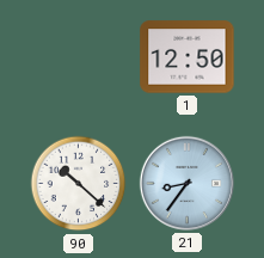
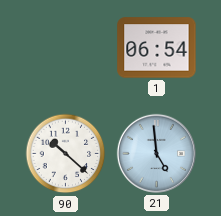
1: 12:50 -> 06:54
21: 8:36 -> 4:59
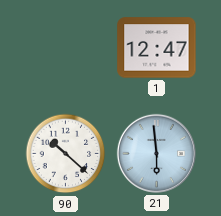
1: 06:54 -> 12:47
21: 4:59 -> 5:59
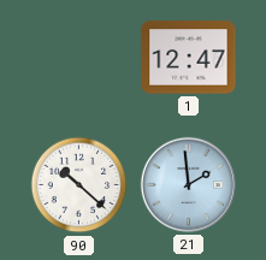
21: 5:59 -> 1:59
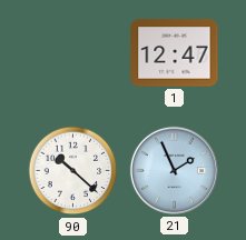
21: 1:59 -> 1:56
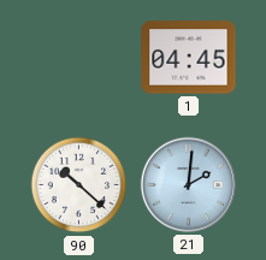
1: 12:47 -> 04:45
21: 1:56 -> 2:01
